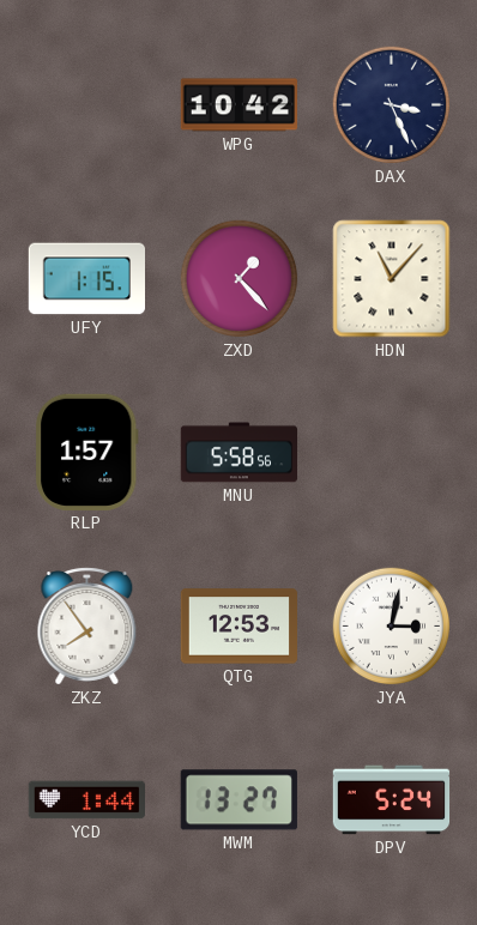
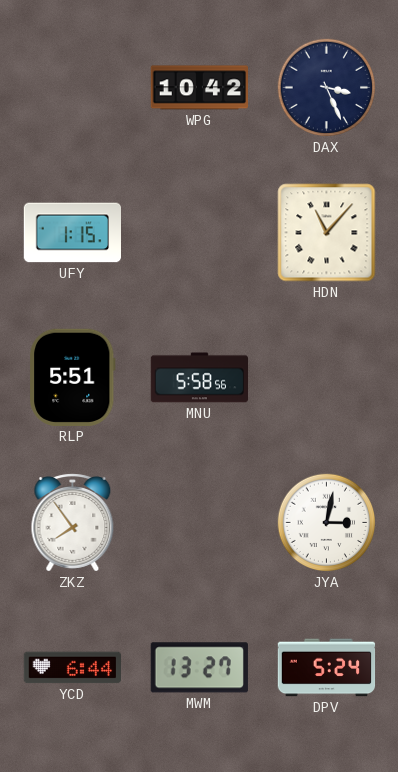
ZXD: 1:23 -> none
RLP: 1:57 -> 5:51
QTG: 12:53 -> none
YCD: 1:44 -> 6:44
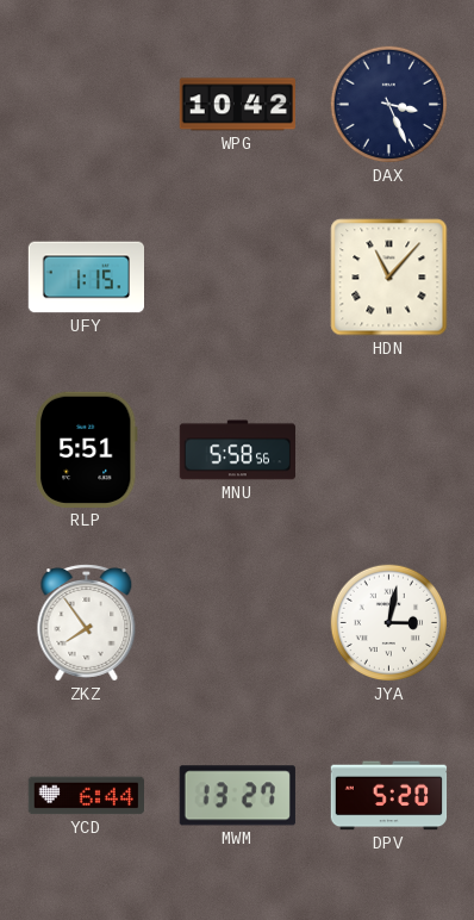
DPV: 5:24 -> 5:20
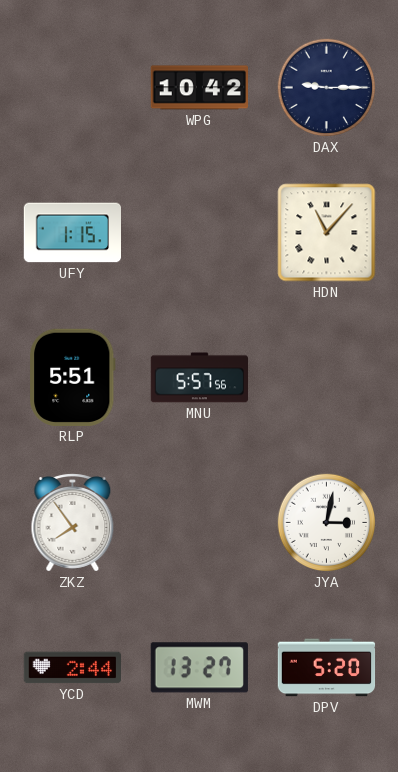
DAX: 3:26 -> 9:15
MNU: 5:58 -> 5:57
YCD: 6:44 -> 2:44
